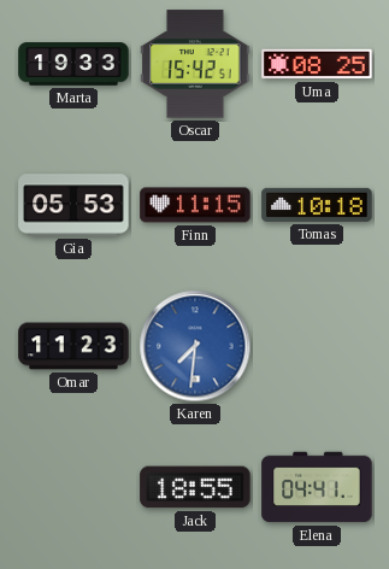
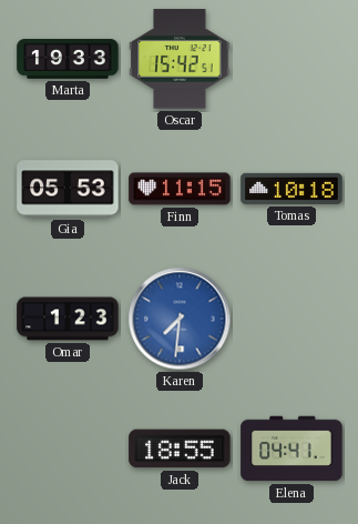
Uma: 08:25 -> none
Omar: 11:23 -> 1:23
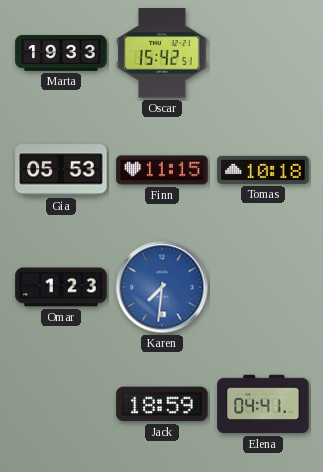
Jack: 18:55 -> 18:59
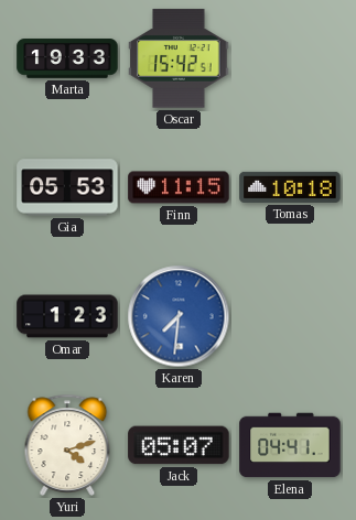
Yuri: none -> 4:12
Jack: 18:59 -> 05:07
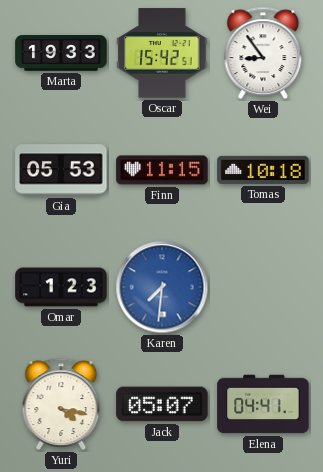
Wei: none -> 8:54
Yuri: 4:12 -> 4:17
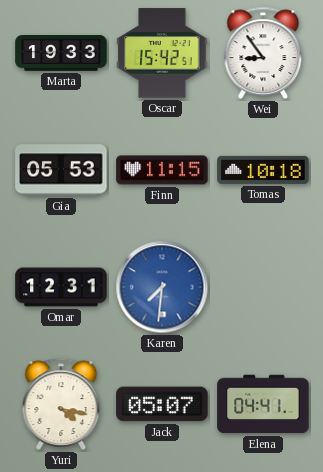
Omar: 1:23 -> 12:31
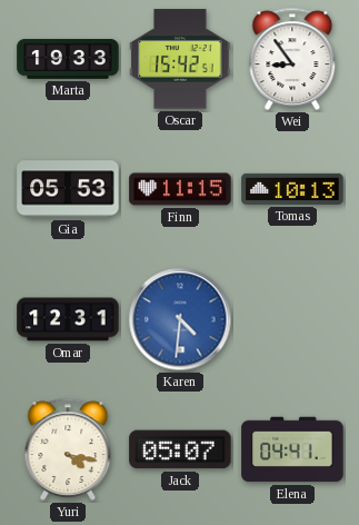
Tomas: 10:18 -> 10:13
Karen: 7:31 -> 4:31
